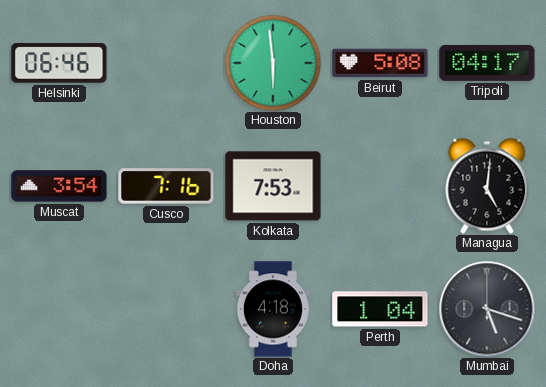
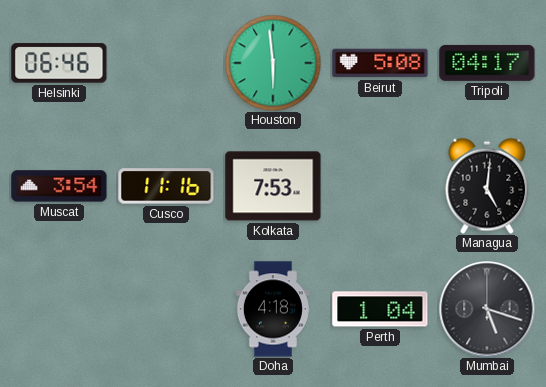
Cusco: 7:16 -> 11:16
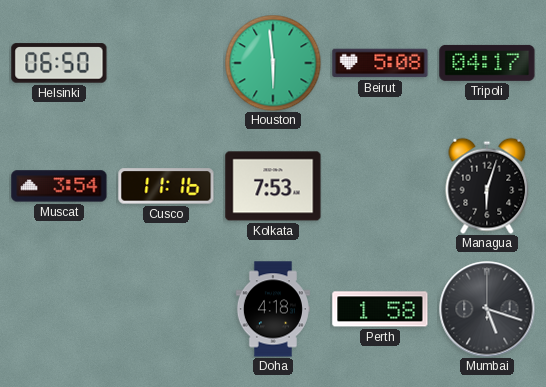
Helsinki: 06:46 -> 06:50
Managua: 5:01 -> 6:03
Perth: 1:04 -> 1:58
